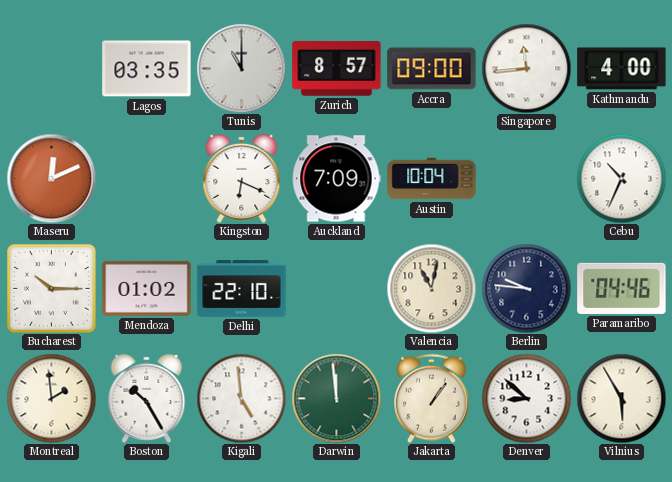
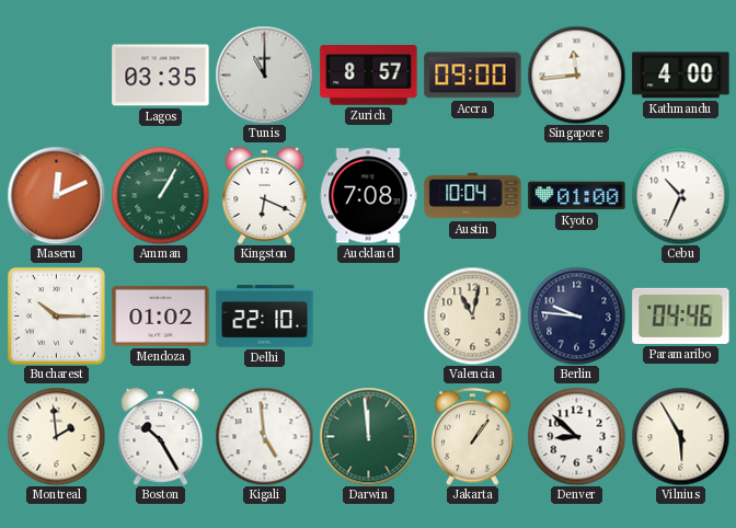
Amman: none -> 1:05
Auckland: 7:09 -> 7:08
Kyoto: none -> 01:00
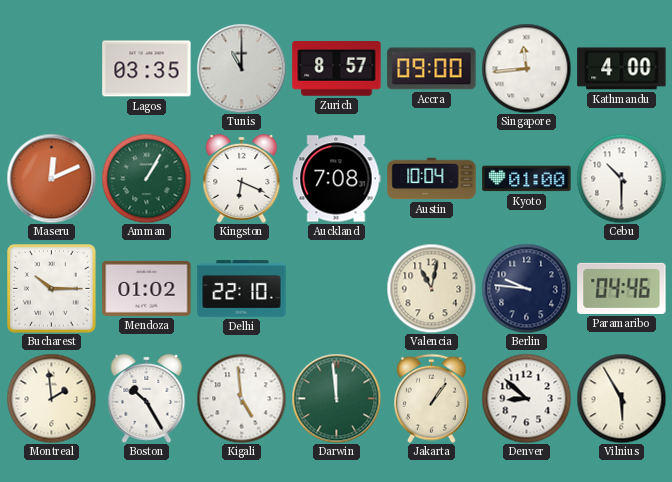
Cebu: 10:34 -> 10:30
